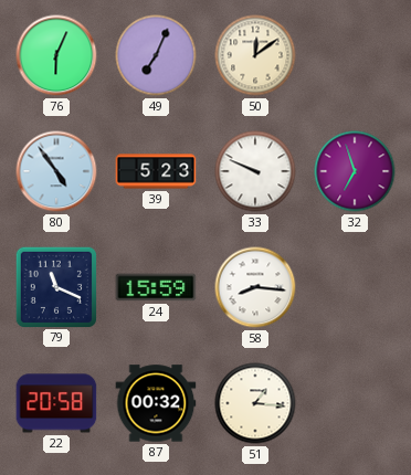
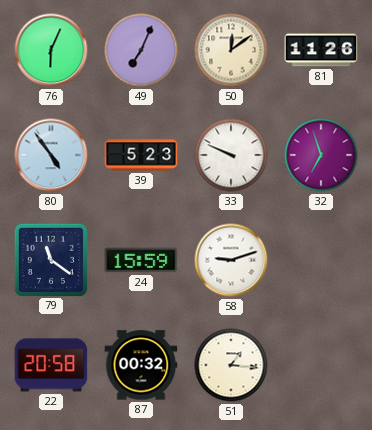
81: none -> 11:26
79: 11:19 -> 11:21
58: 8:16 -> 9:12
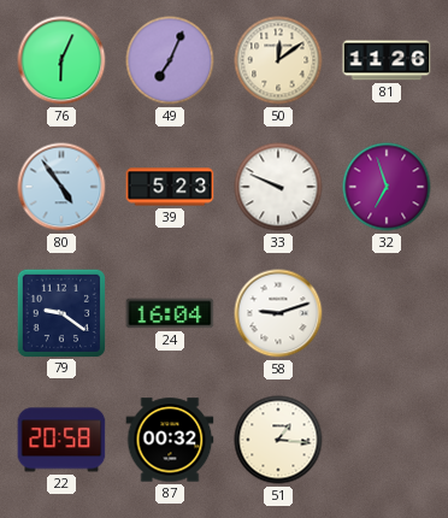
79: 11:21 -> 9:21
24: 15:59 -> 16:04
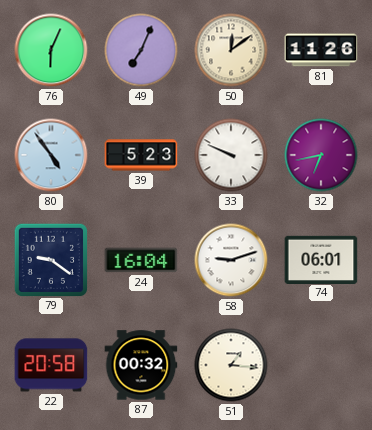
32: 6:57 -> 6:43
74: none -> 06:01
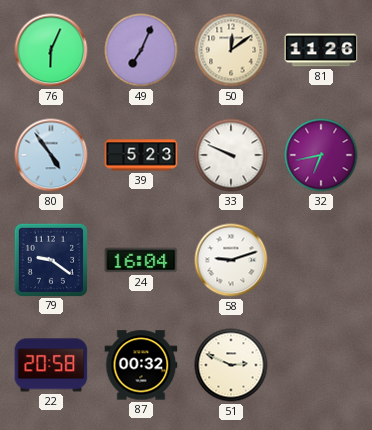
74: 06:01 -> none
51: 1:16 -> 2:49
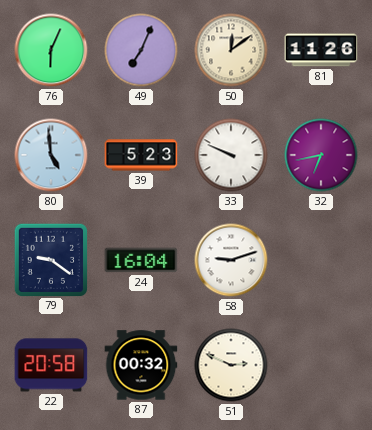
80: 4:54 -> 4:59
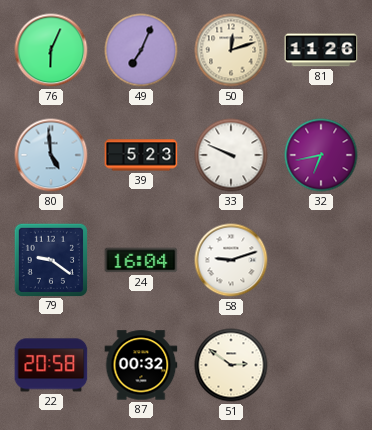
50: 12:09 -> 12:12
51: 2:49 -> 2:51
